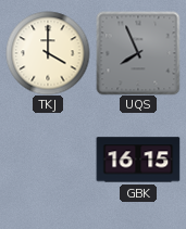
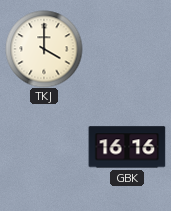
UQS: 7:56 -> none
GBK: 16:15 -> 16:16
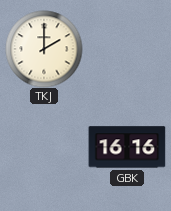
TKJ: 4:00 -> 2:00
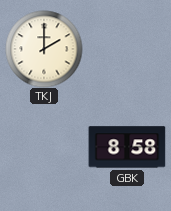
GBK: 16:16 -> 8:58
